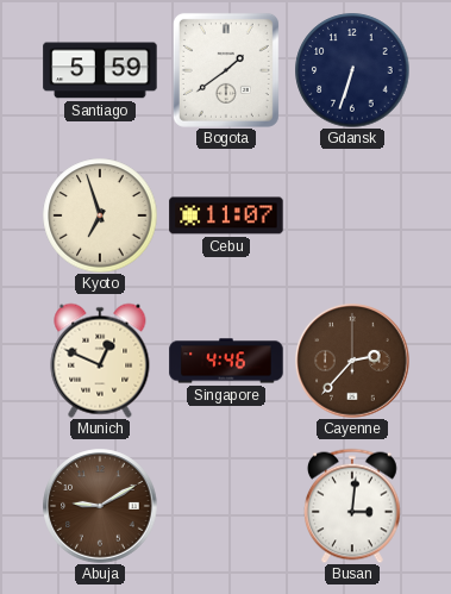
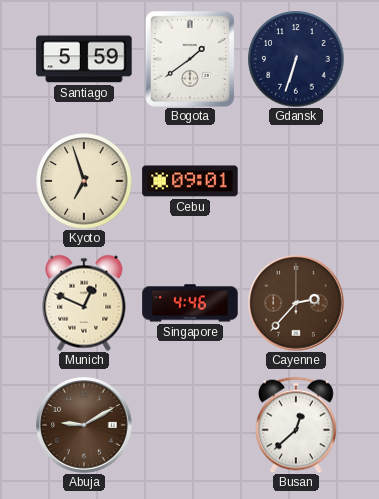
Cebu: 11:07 -> 09:01
Busan: 3:01 -> 12:38
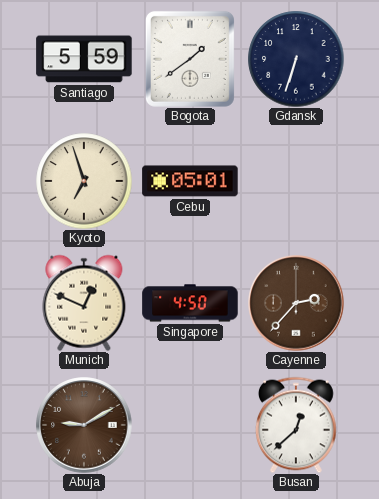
Cebu: 09:01 -> 05:01
Singapore: 4:46 -> 4:50
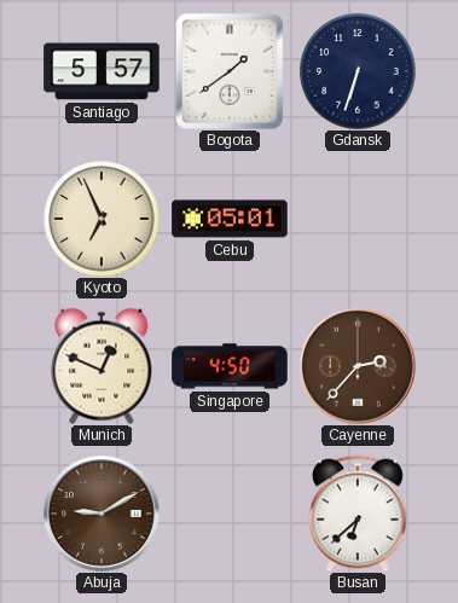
Santiago: 5:59 -> 5:57
Kyoto: 6:57 -> 6:56
Busan: 12:38 -> 6:38
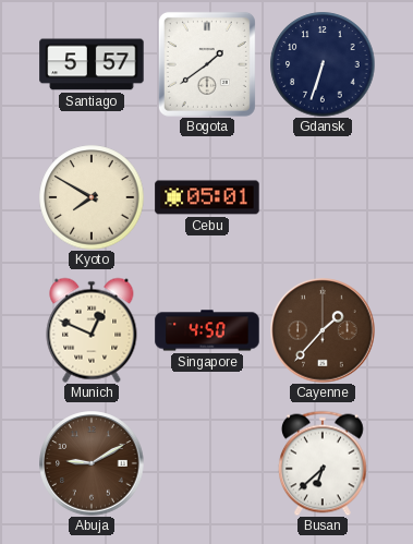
Kyoto: 6:56 -> 7:50
Cayenne: 2:37 -> 1:37
